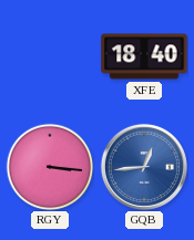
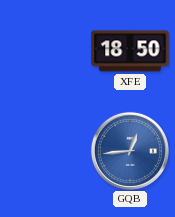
XFE: 18:40 -> 18:50
RGY: 3:16 -> none
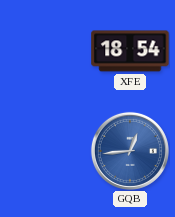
XFE: 18:50 -> 18:54
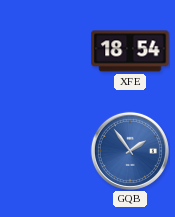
GQB: 12:44 -> 1:54
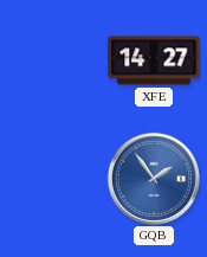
XFE: 18:54 -> 14:27
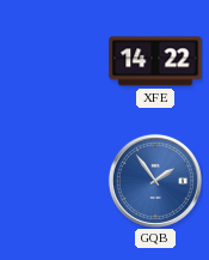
XFE: 14:27 -> 14:22
